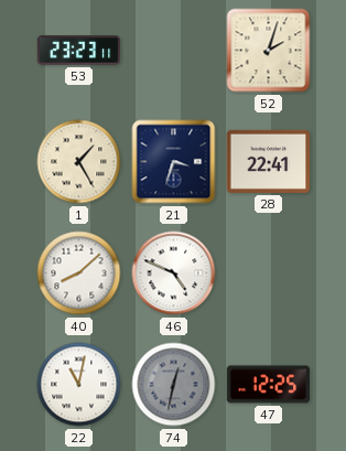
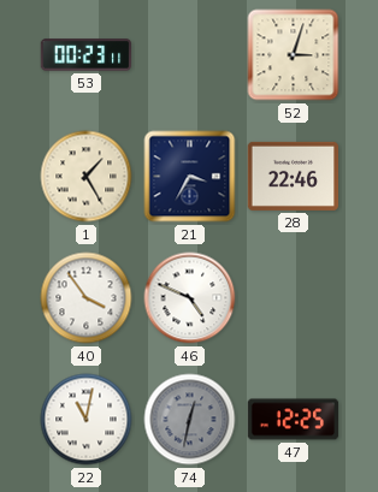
53: 23:23 -> 00:23
52: 2:03 -> 3:03
21: 3:33 -> 3:35
28: 22:41 -> 22:46
40: 8:08 -> 3:54
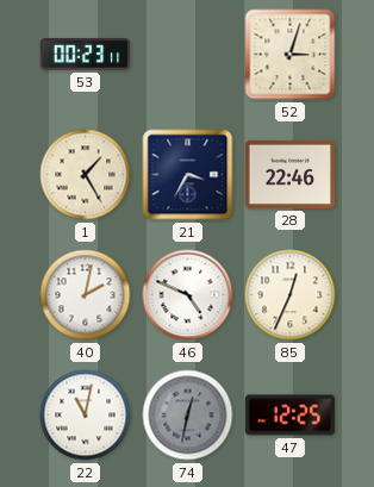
40: 3:54 -> 2:02
85: none -> 12:34
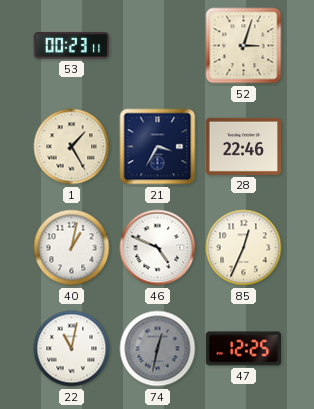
40: 2:02 -> 1:02
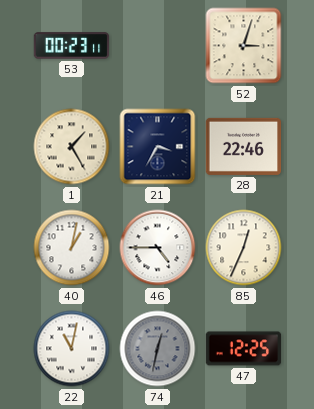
46: 4:49 -> 4:45
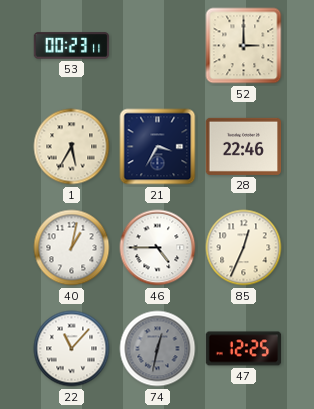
52: 3:03 -> 3:00
1: 1:25 -> 5:35
22: 11:02 -> 11:07
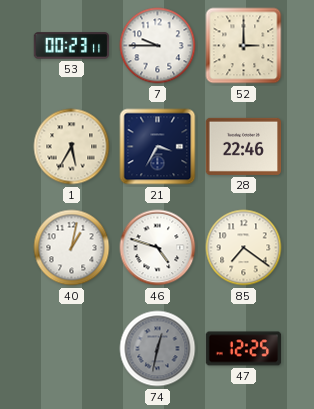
7: none -> 9:45
46: 4:45 -> 4:48
85: 12:34 -> 7:21
22: 11:07 -> none
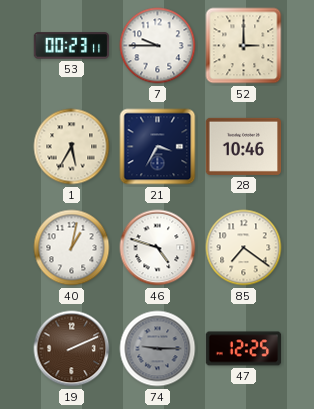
28: 22:46 -> 10:46
19: none -> 2:11
74: 12:32 -> 9:15
